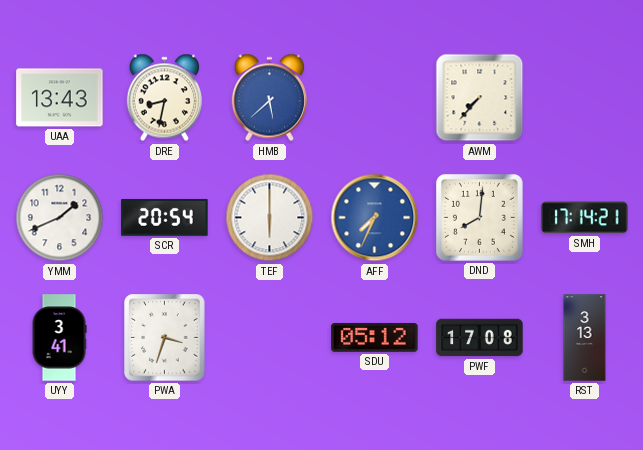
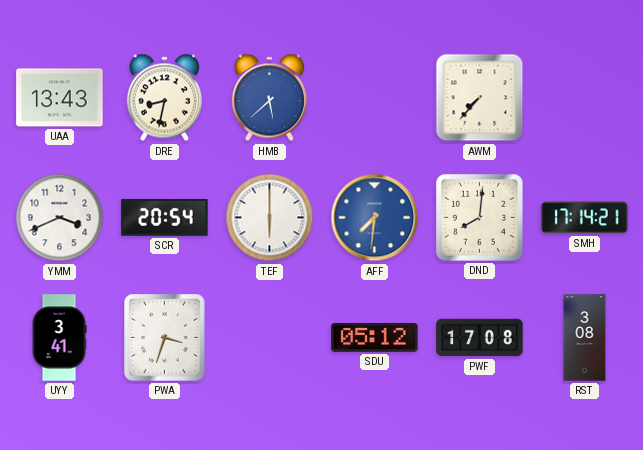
YMM: 1:41 -> 3:41
AFF: 7:34 -> 7:31
RST: 3:13 -> 3:08
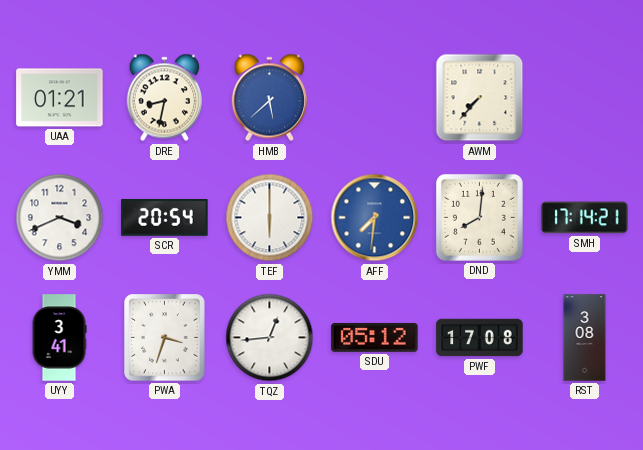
UAA: 13:43 -> 01:21
TQZ: none -> 12:44
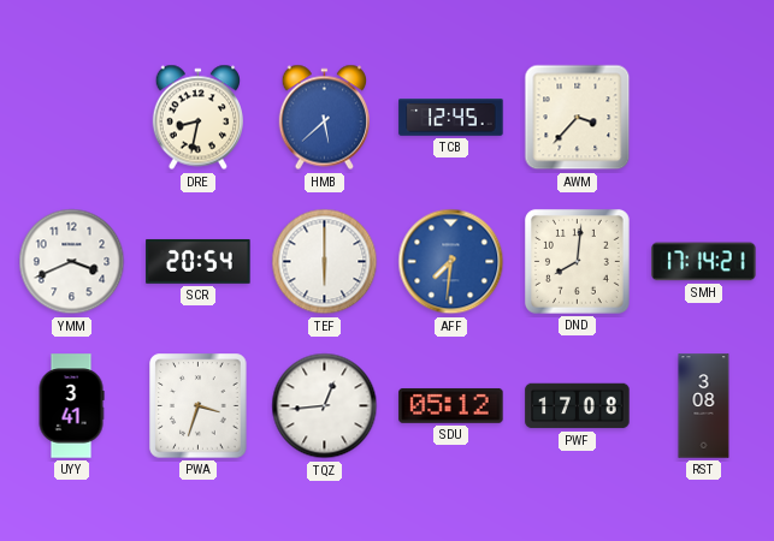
UAA: 01:21 -> none
TCB: none -> 12:45
AWM: 7:37 -> 3:37
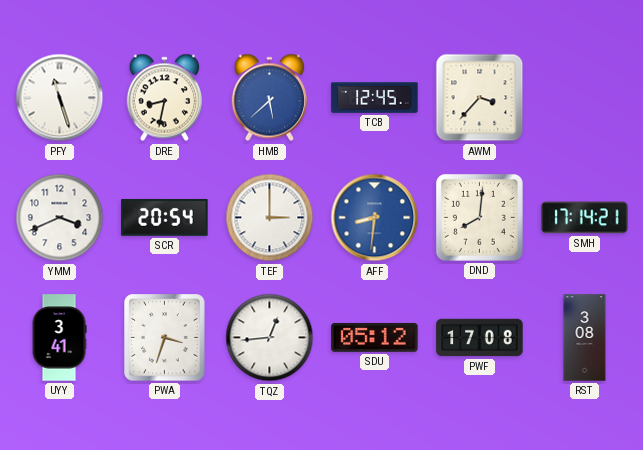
PFY: none -> 11:27
TEF: 6:00 -> 3:00
AFF: 7:31 -> 8:31
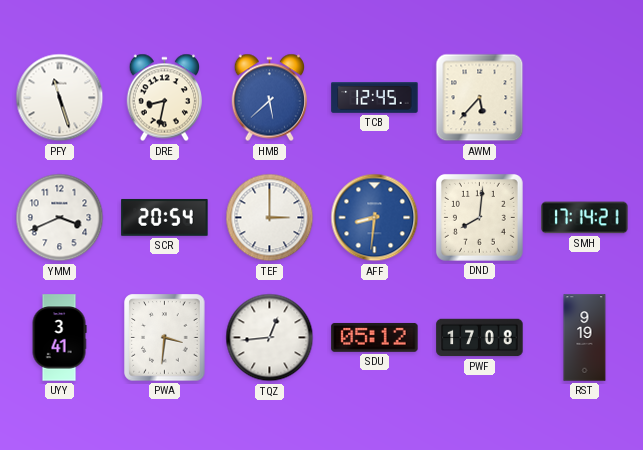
AWM: 3:37 -> 5:37
PWA: 3:33 -> 3:31
RST: 3:08 -> 9:19
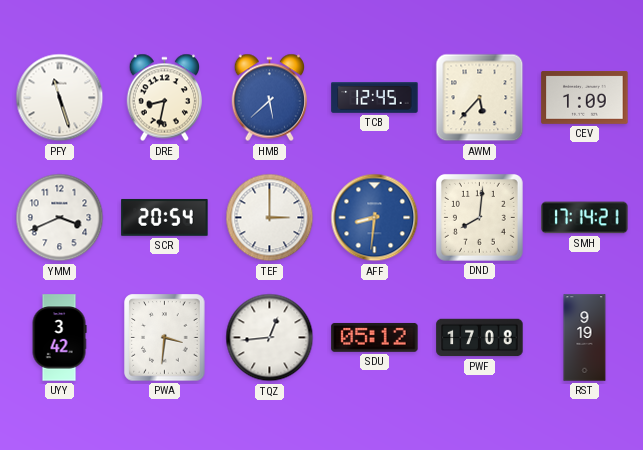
CEV: none -> 1:09
UYY: 3:41 -> 3:42
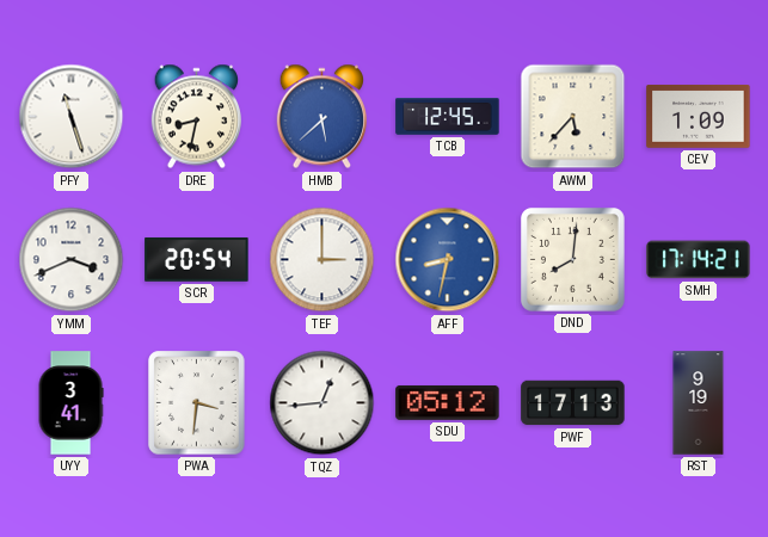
AFF: 8:31 -> 8:32
UYY: 3:42 -> 3:41
PWF: 17:08 -> 17:13
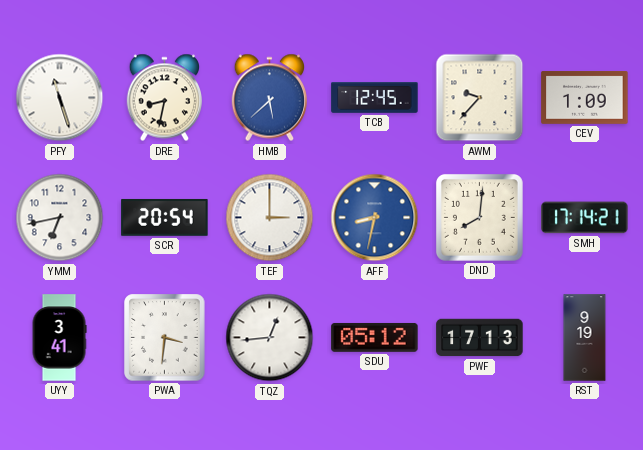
AWM: 5:37 -> 9:37
YMM: 3:41 -> 6:43
